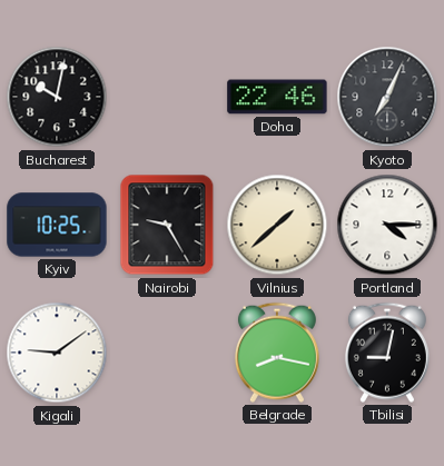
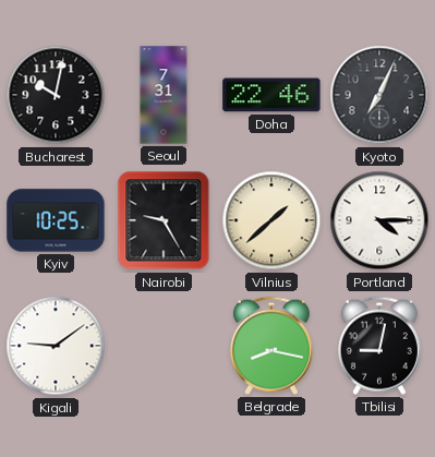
Seoul: none -> 7:31
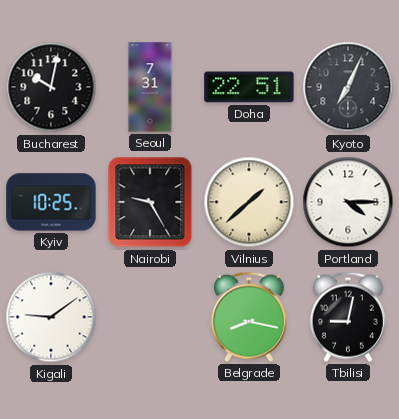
Doha: 22:46 -> 22:51
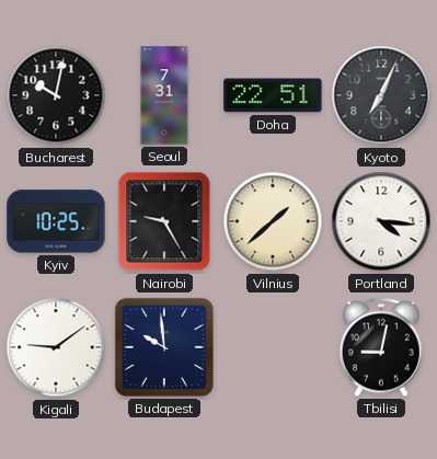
Portland: 4:15 -> 4:16
Budapest: none -> 9:59
Belgrade: 8:17 -> none
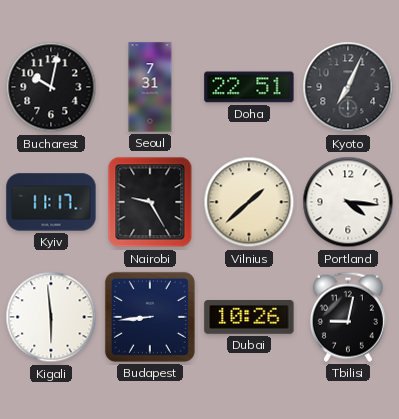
Kyiv: 10:25 -> 11:17
Kigali: 9:09 -> 5:59
Budapest: 9:59 -> 8:44
Dubai: none -> 10:26
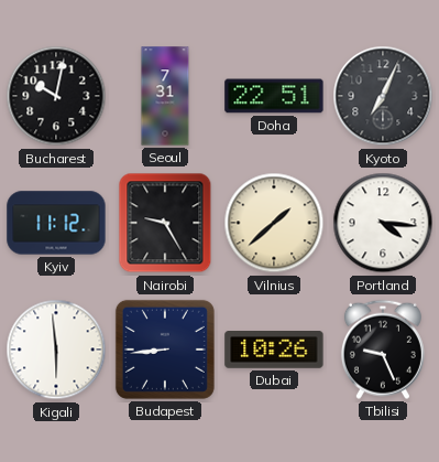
Kyiv: 11:17 -> 11:12
Tbilisi: 9:02 -> 9:26
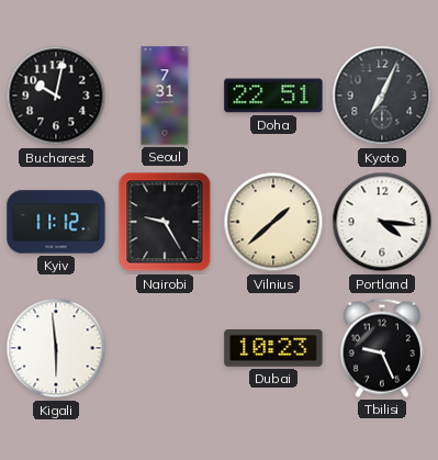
Budapest: 8:44 -> none
Dubai: 10:26 -> 10:23
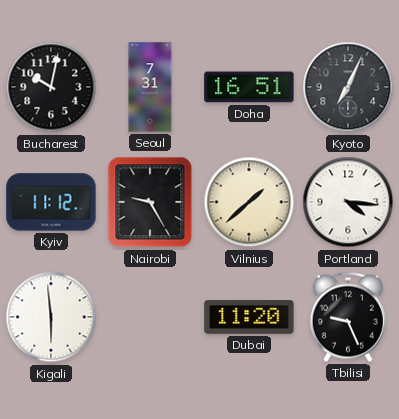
Doha: 22:51 -> 16:51
Dubai: 10:23 -> 11:20
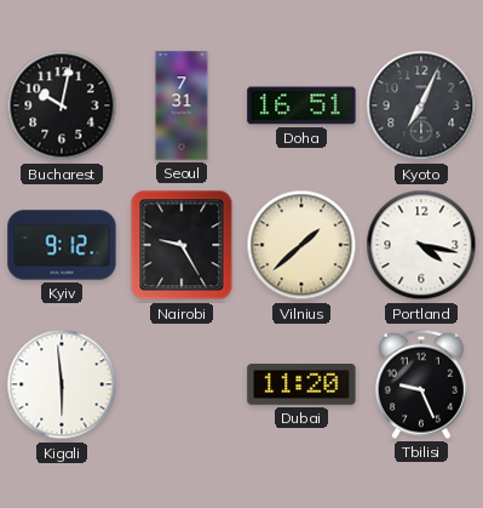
Kyiv: 11:12 -> 9:12
Portland: 4:16 -> 4:17
